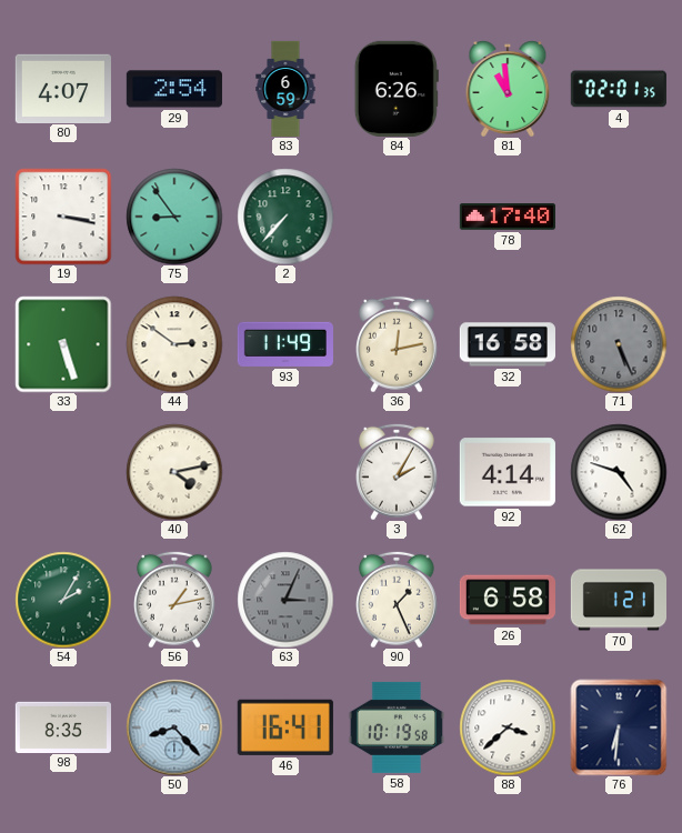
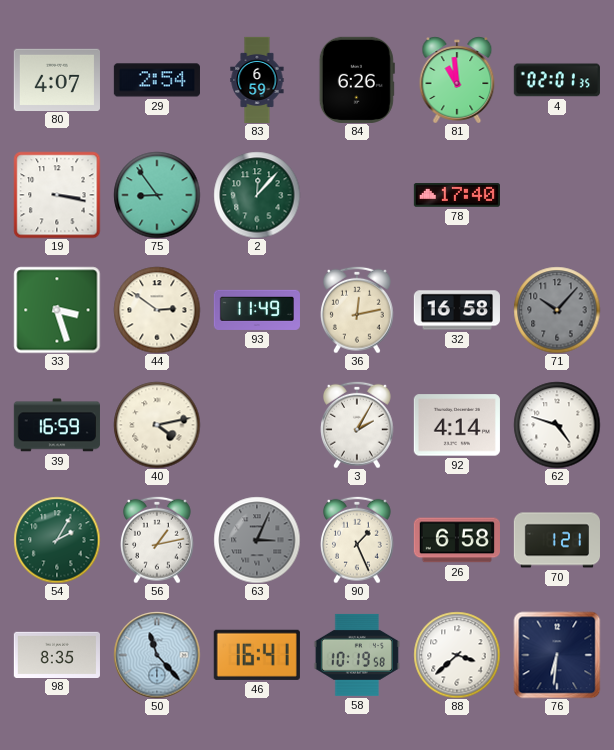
2: 7:37 -> 12:07
33: 5:27 -> 3:27
71: 5:26 -> 10:07
39: none -> 16:59
50: 8:23 -> 11:23
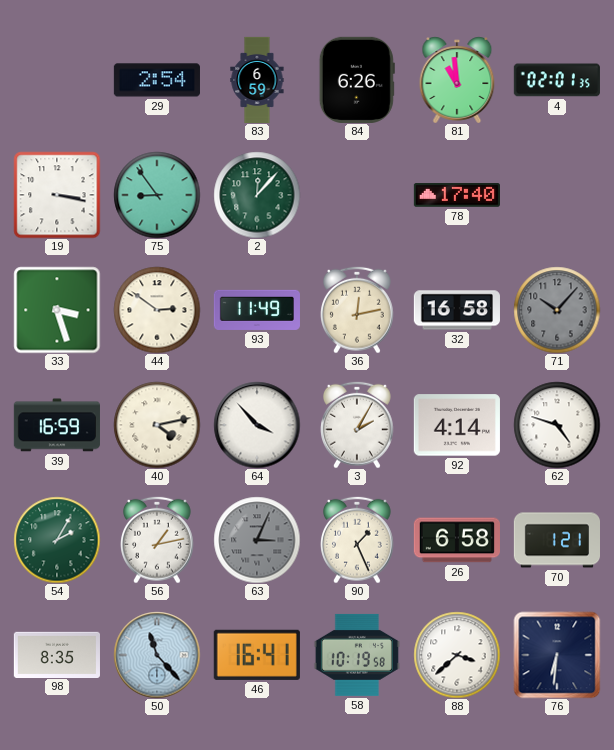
80: 4:07 -> none
64: none -> 3:53
